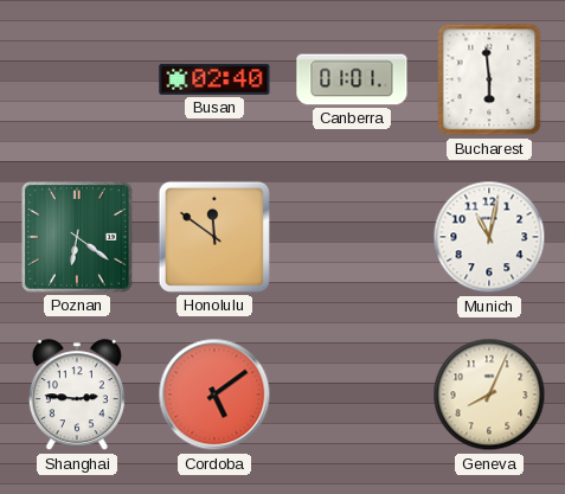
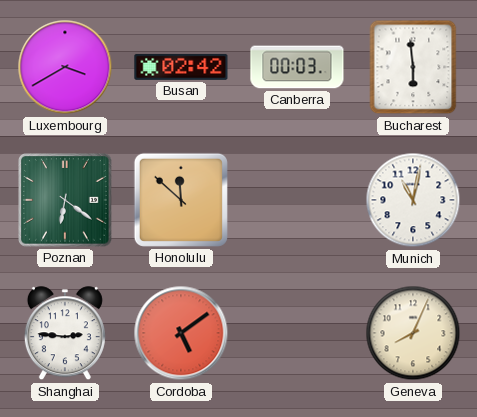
Luxembourg: none -> 3:40
Busan: 02:40 -> 02:42
Canberra: 01:01 -> 00:03
Honolulu: 11:51 -> 11:52
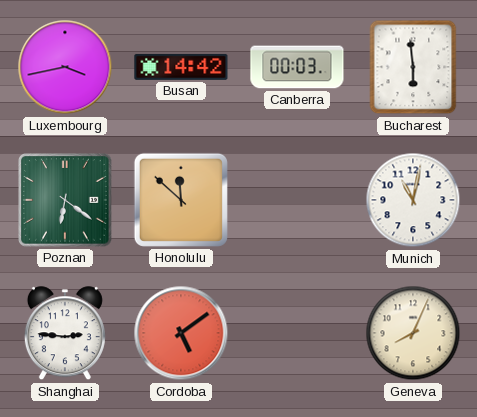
Luxembourg: 3:40 -> 3:43
Busan: 02:42 -> 14:42
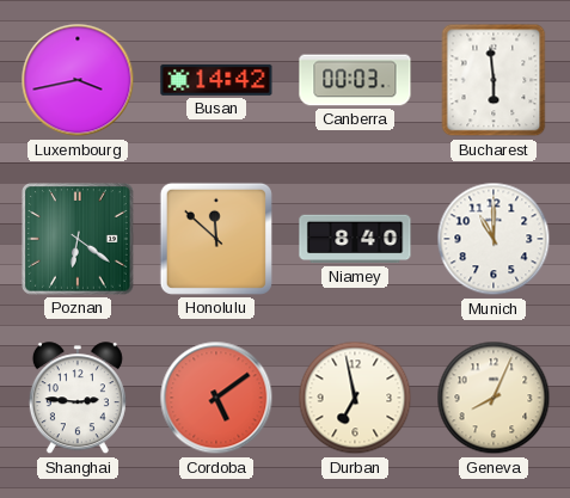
Niamey: none -> 8:40
Munich: 11:02 -> 11:00
Durban: none -> 6:58
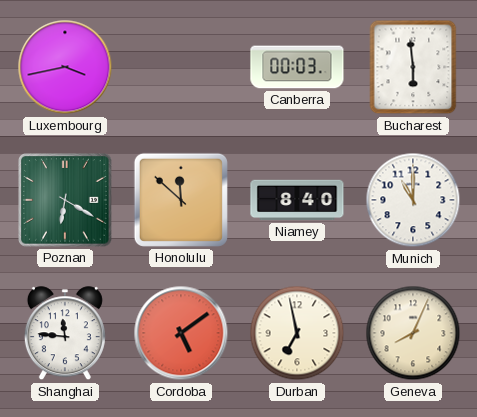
Busan: 14:42 -> none
Poznan: 6:21 -> 6:20
Shanghai: 2:46 -> 11:46
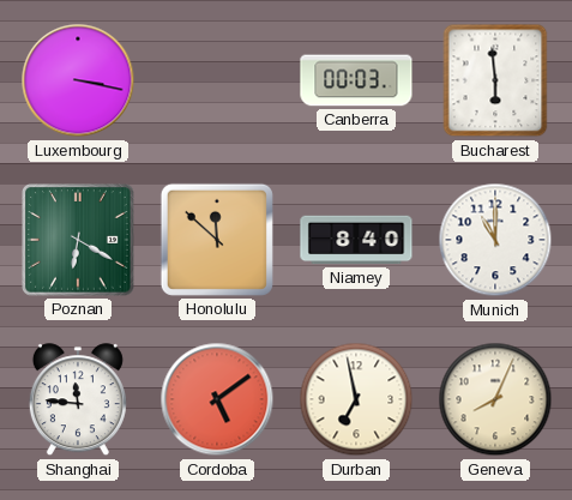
Luxembourg: 3:43 -> 3:17
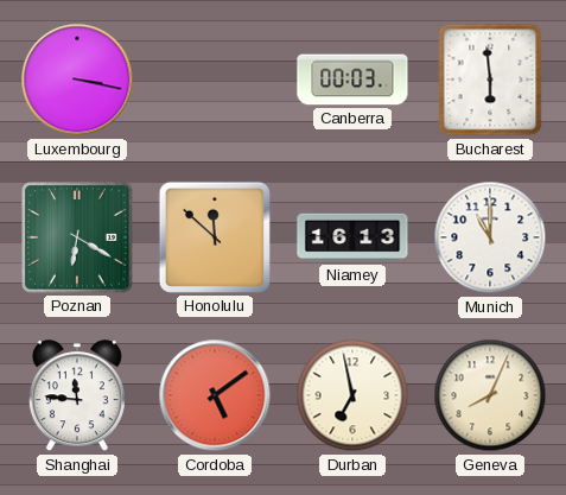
Niamey: 8:40 -> 16:13
